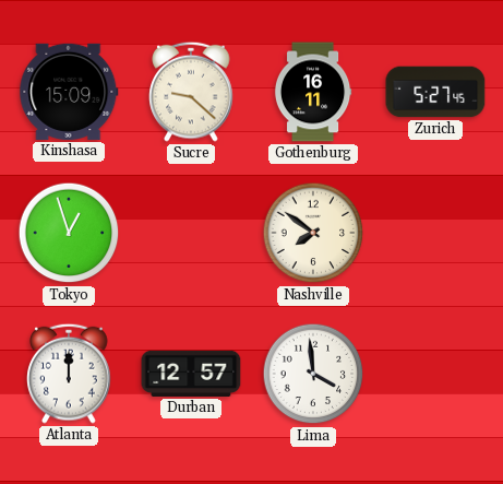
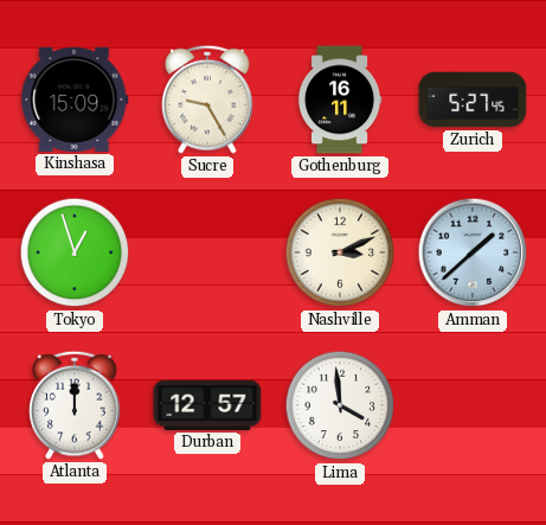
Sucre: 9:22 -> 9:25
Nashville: 7:51 -> 3:11
Amman: none -> 1:38
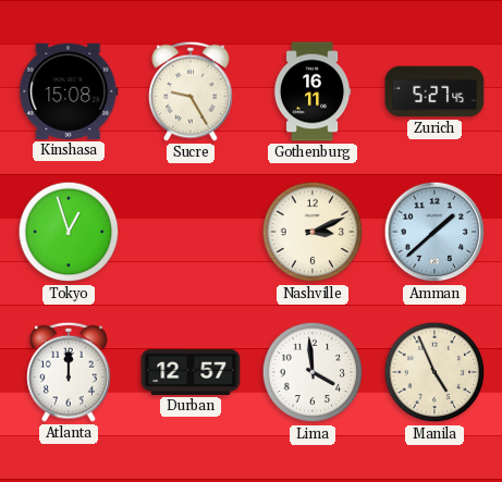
Kinshasa: 15:09 -> 15:08
Manila: none -> 4:56
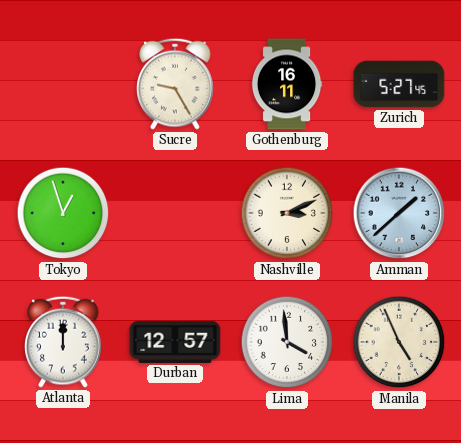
Kinshasa: 15:08 -> none
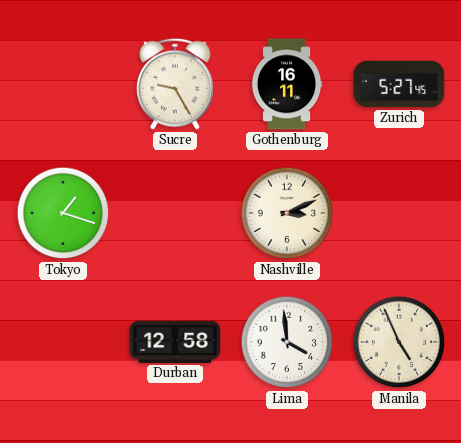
Tokyo: 12:57 -> 1:18
Amman: 1:38 -> none
Atlanta: 12:00 -> none
Durban: 12:57 -> 12:58
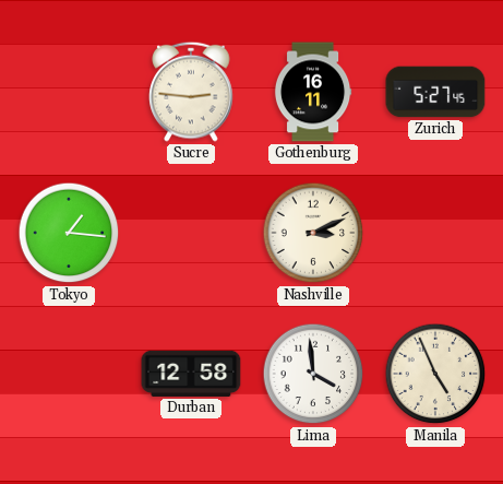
Sucre: 9:25 -> 2:46
Tokyo: 1:18 -> 1:16
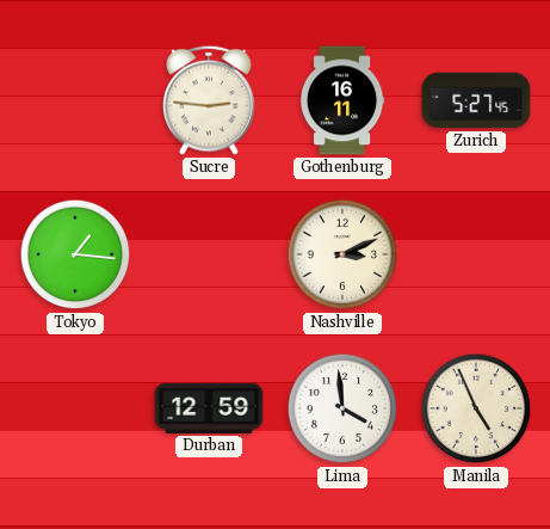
Durban: 12:58 -> 12:59
